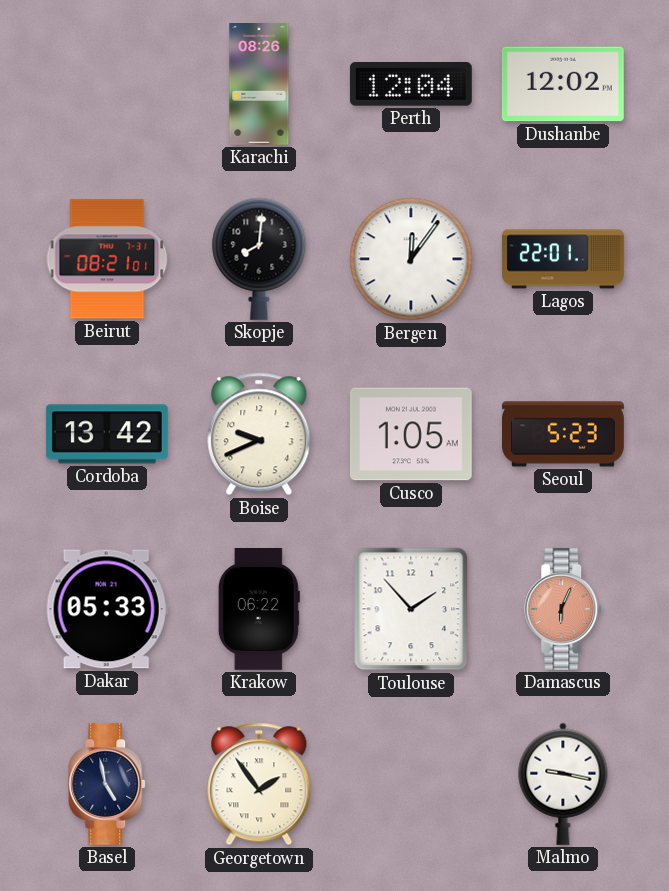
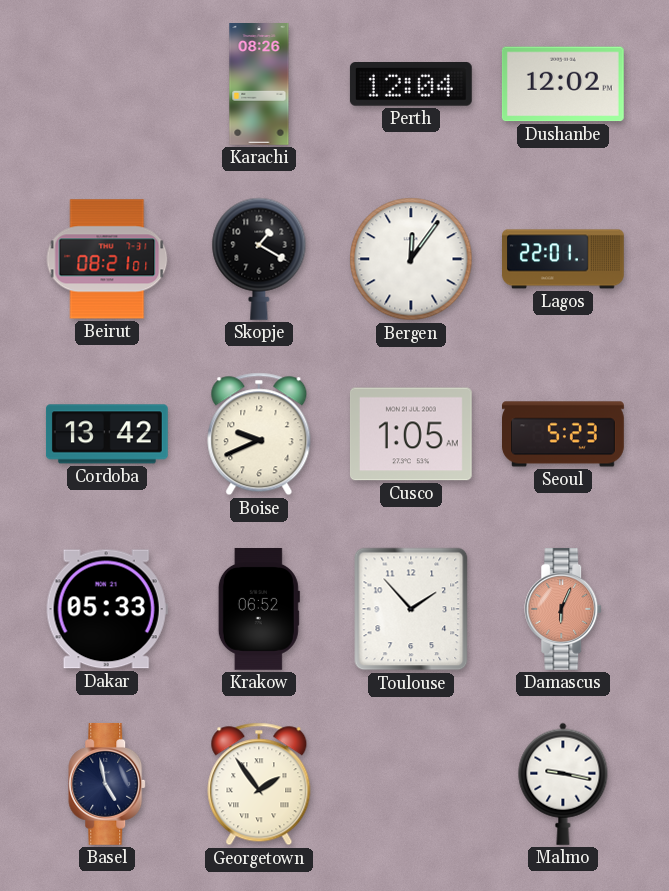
Skopje: 8:01 -> 1:20
Krakow: 06:22 -> 06:52
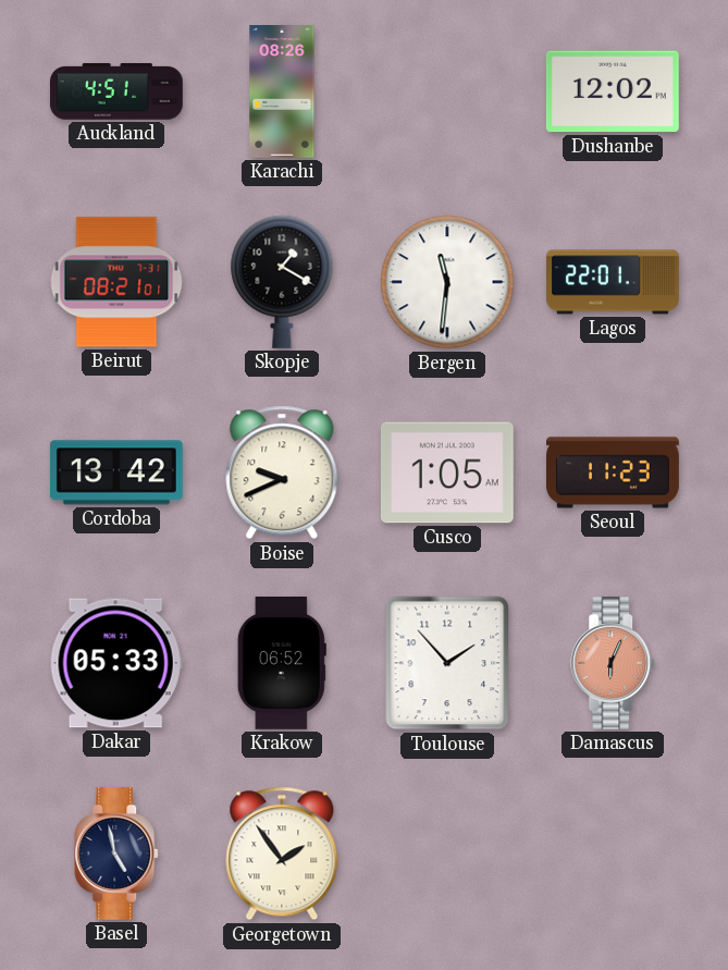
Auckland: none -> 4:51
Perth: 12:04 -> none
Bergen: 12:06 -> 11:31
Seoul: 5:23 -> 11:23
Malmo: 9:17 -> none
